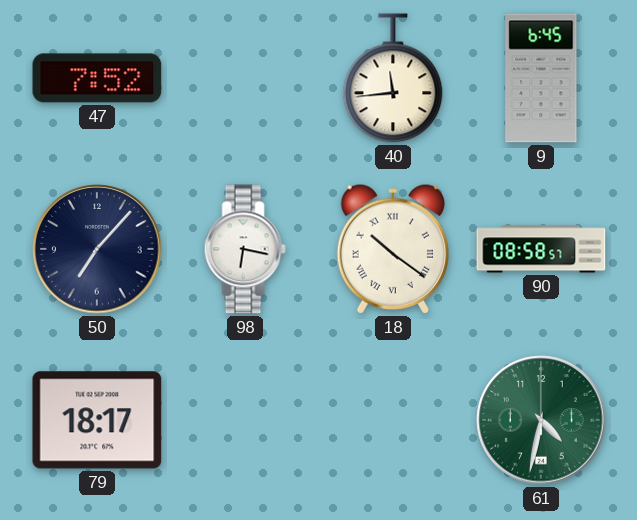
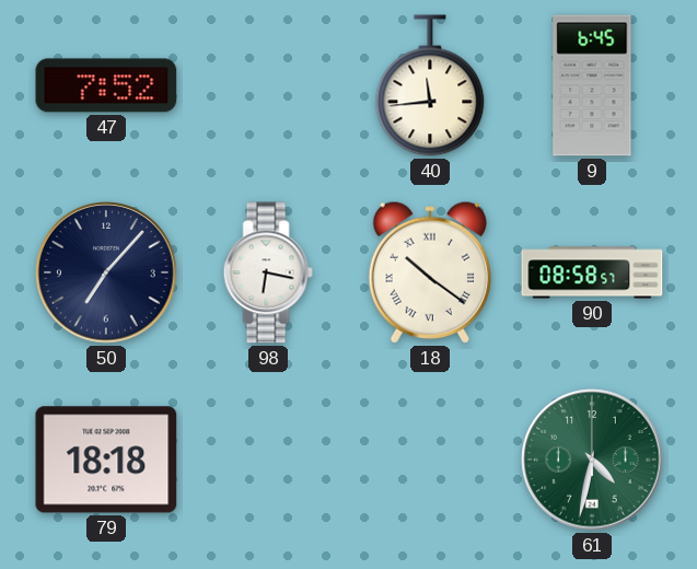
79: 18:17 -> 18:18
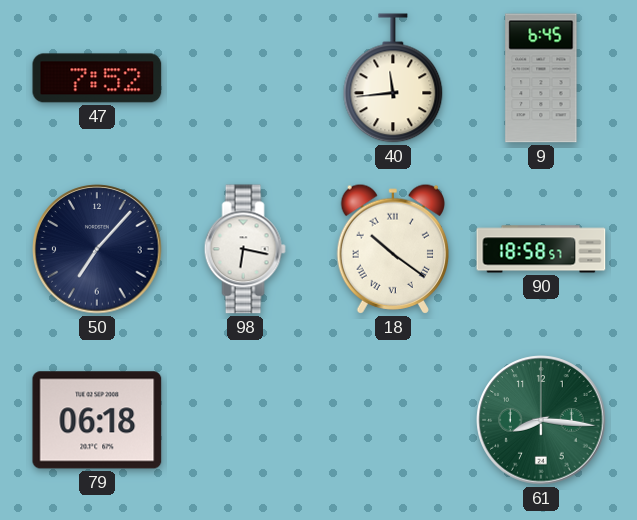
90: 08:58 -> 18:58
79: 18:18 -> 06:18
61: 4:32 -> 8:16
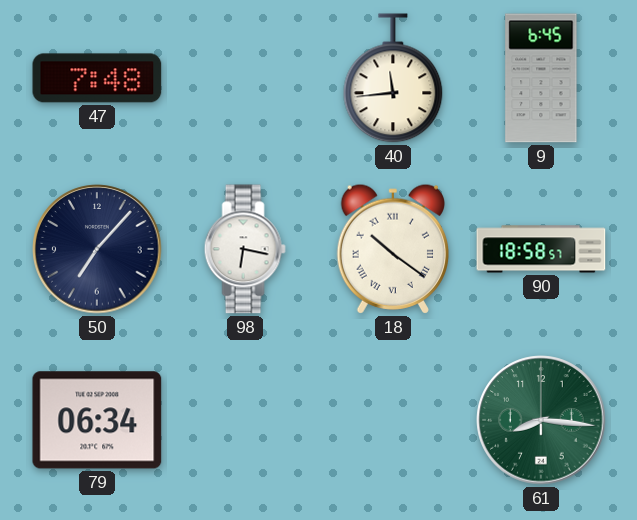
47: 7:52 -> 7:48
79: 06:18 -> 06:34
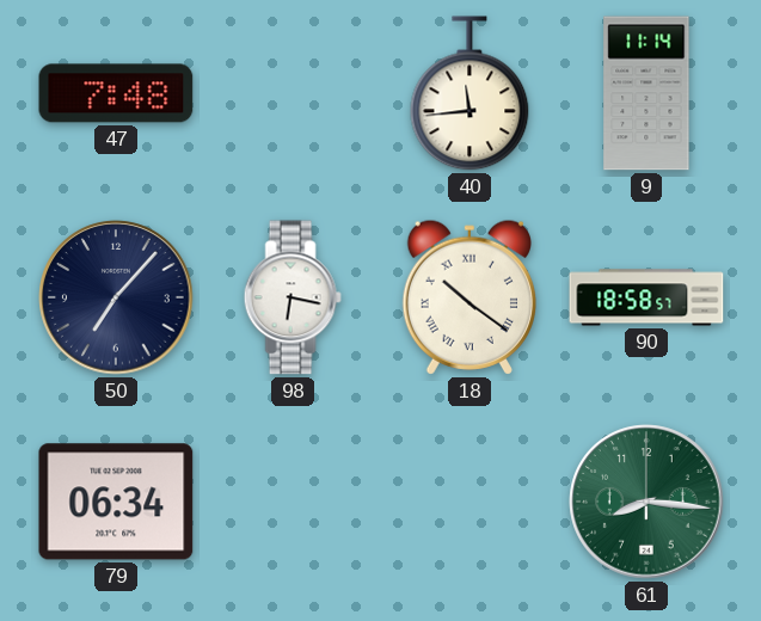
9: 6:45 -> 11:14
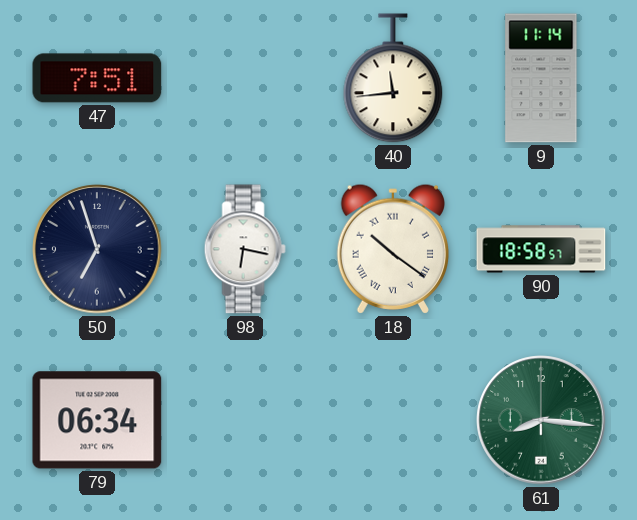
47: 7:48 -> 7:51
50: 7:07 -> 6:57
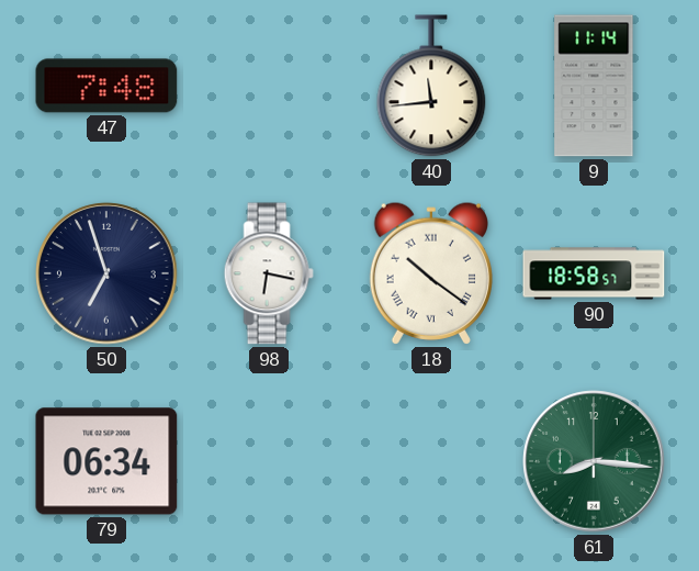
47: 7:51 -> 7:48
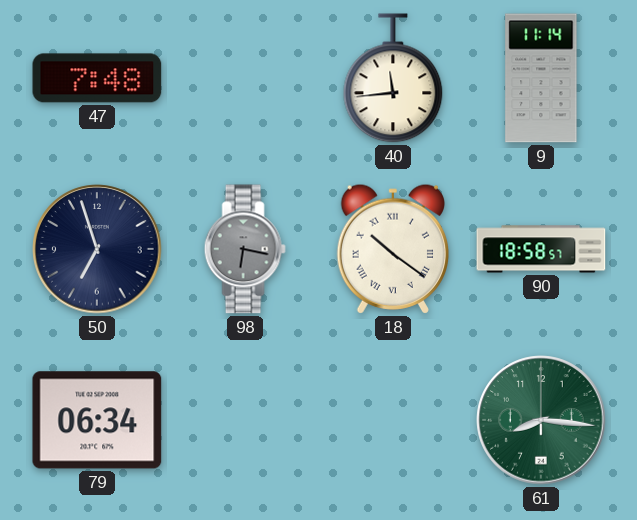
98 dial: white -> grey
